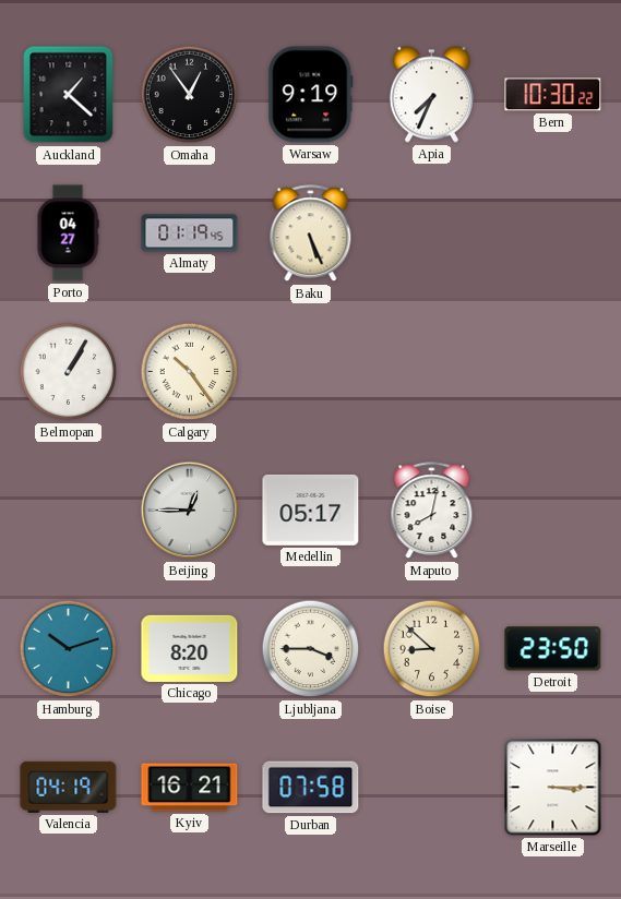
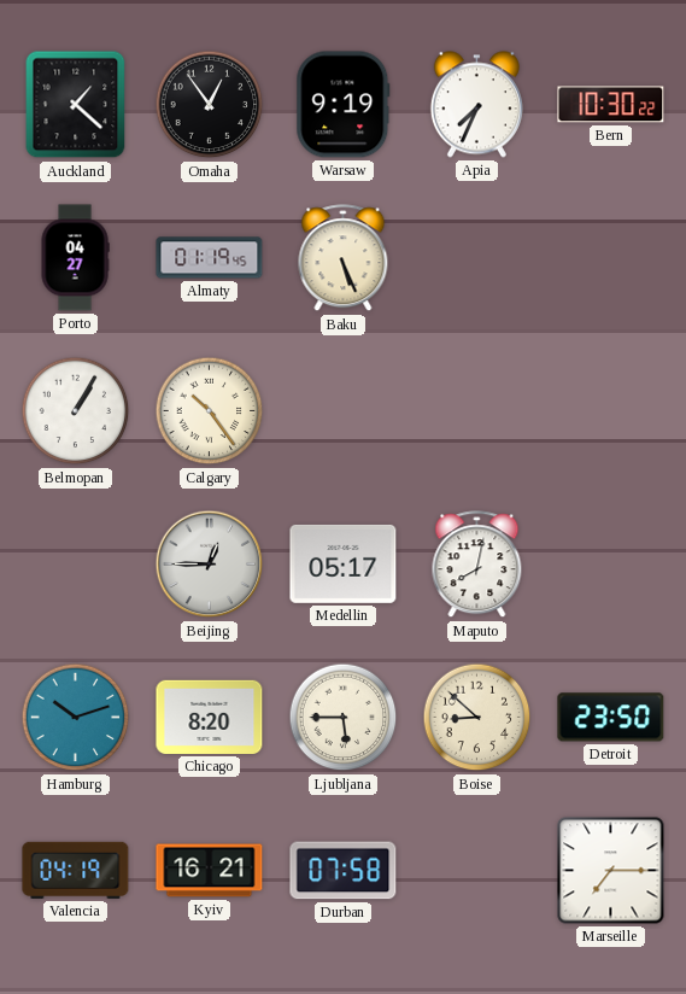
Ljubljana: 3:45 -> 5:45
Marseille: 3:15 -> 7:15
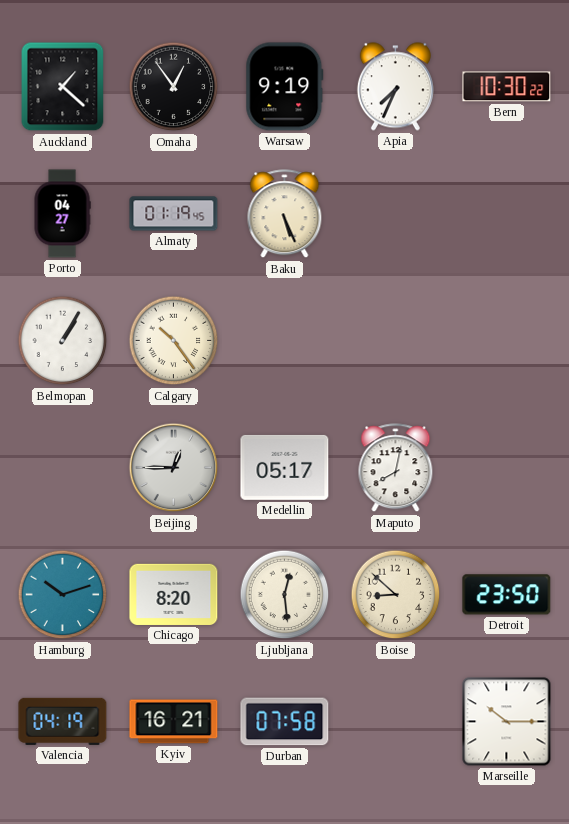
Ljubljana: 5:45 -> 12:29
Marseille: 7:15 -> 10:15
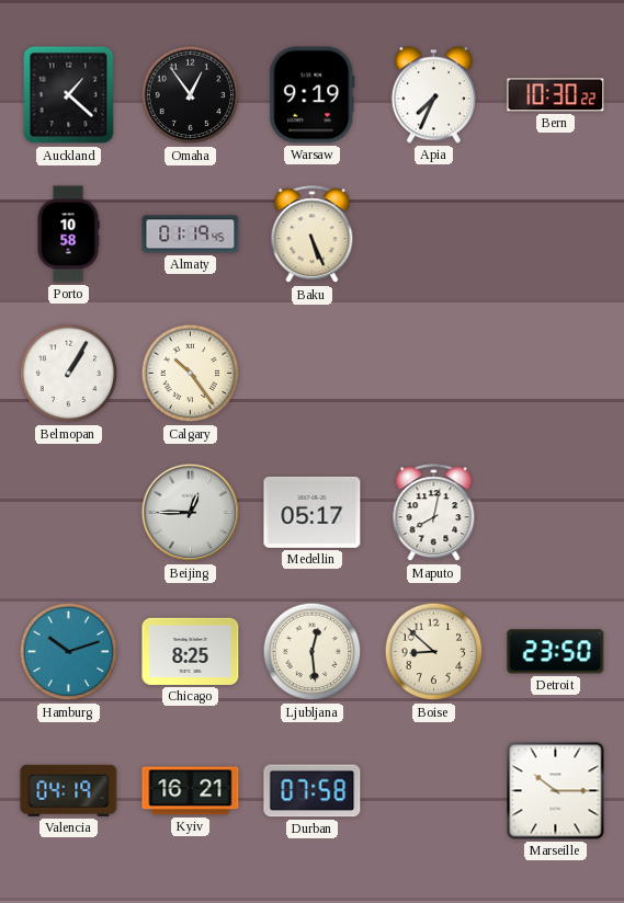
Porto: 04:27 -> 10:58
Chicago: 8:20 -> 8:25
